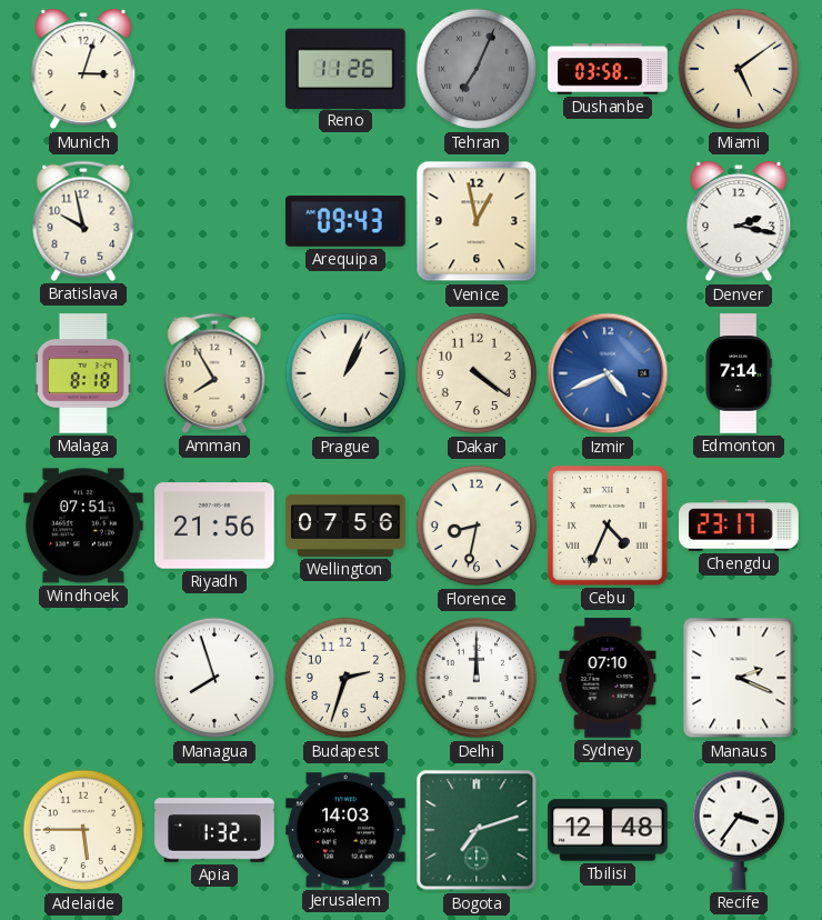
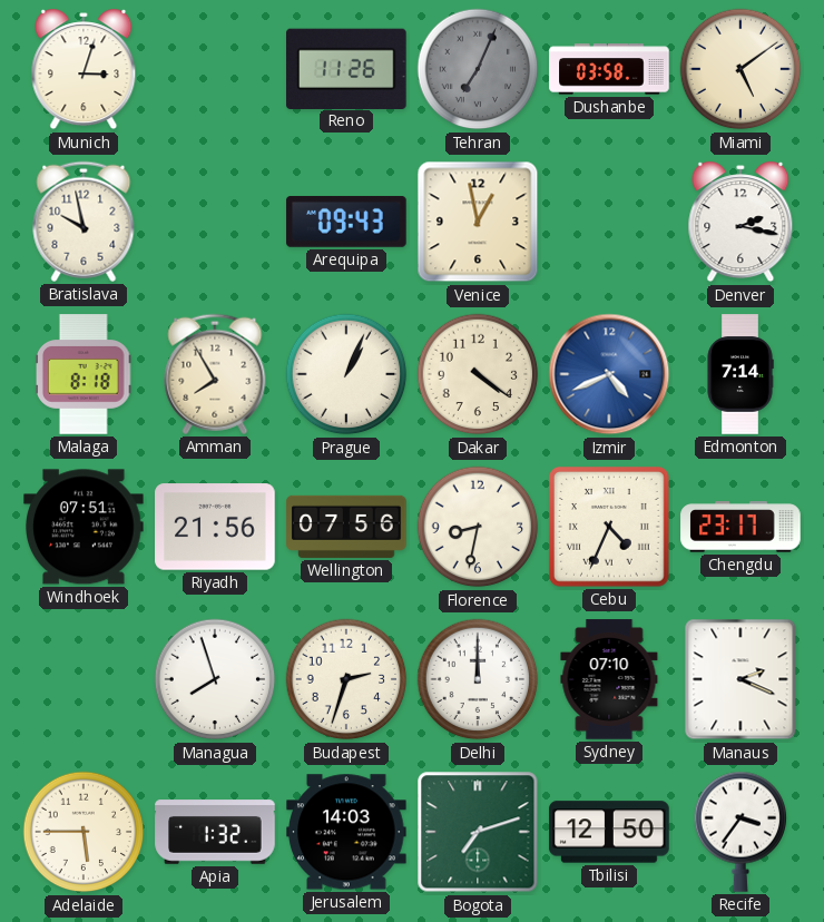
Tbilisi: 12:48 -> 12:50
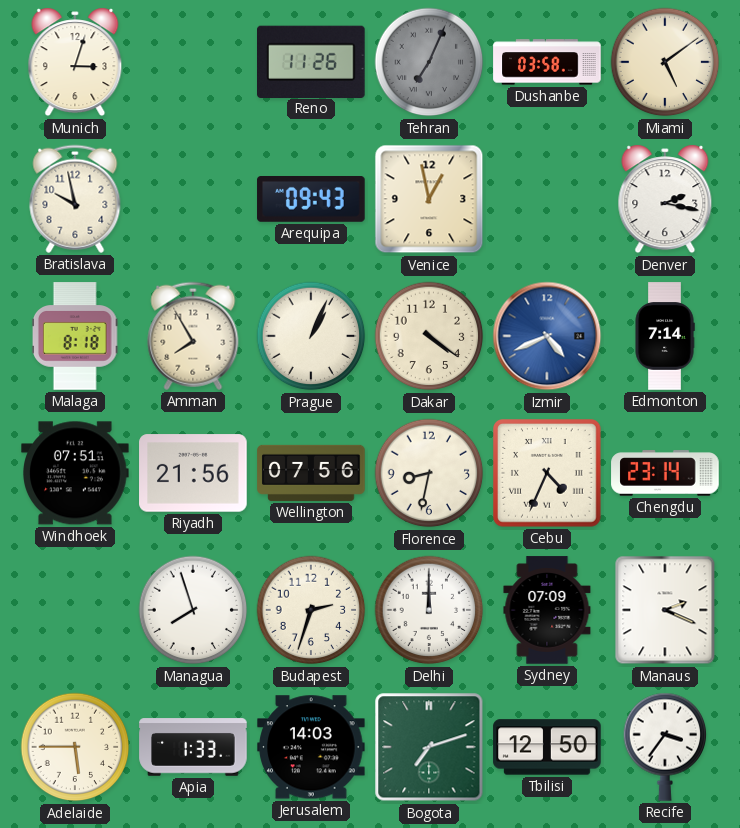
Chengdu: 23:17 -> 23:14
Sydney: 07:10 -> 07:09
Apia: 1:32 -> 1:33
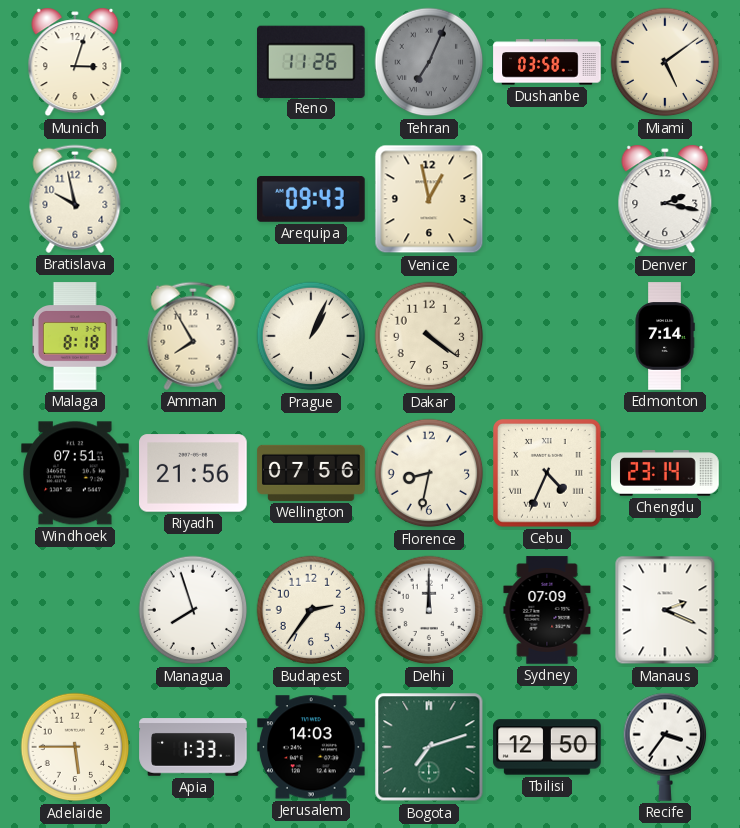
Izmir: 4:41 -> none
Budapest: 2:33 -> 2:36
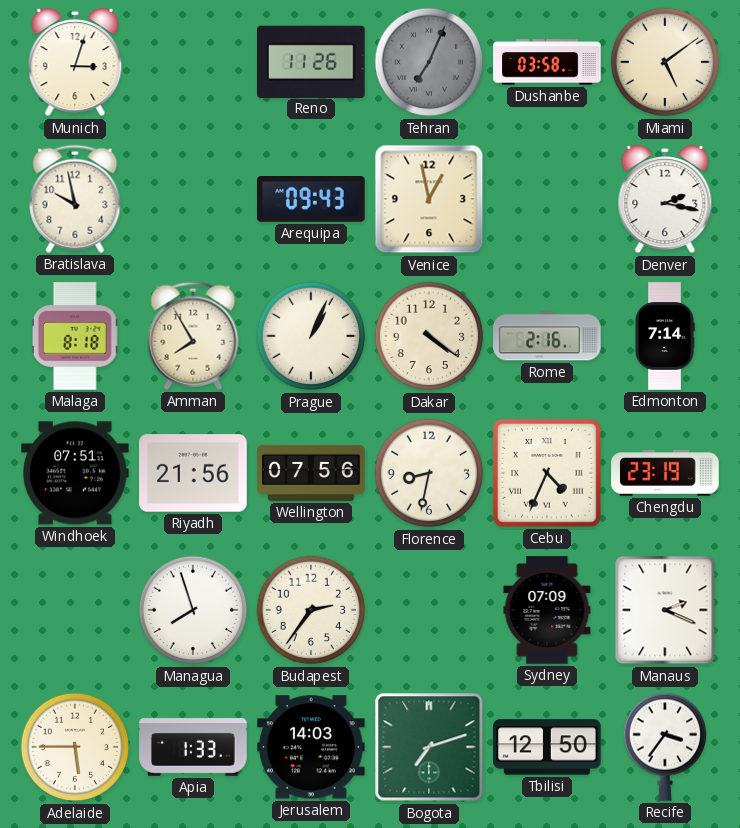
Rome: none -> 2:16
Chengdu: 23:14 -> 23:19
Delhi: 12:00 -> none
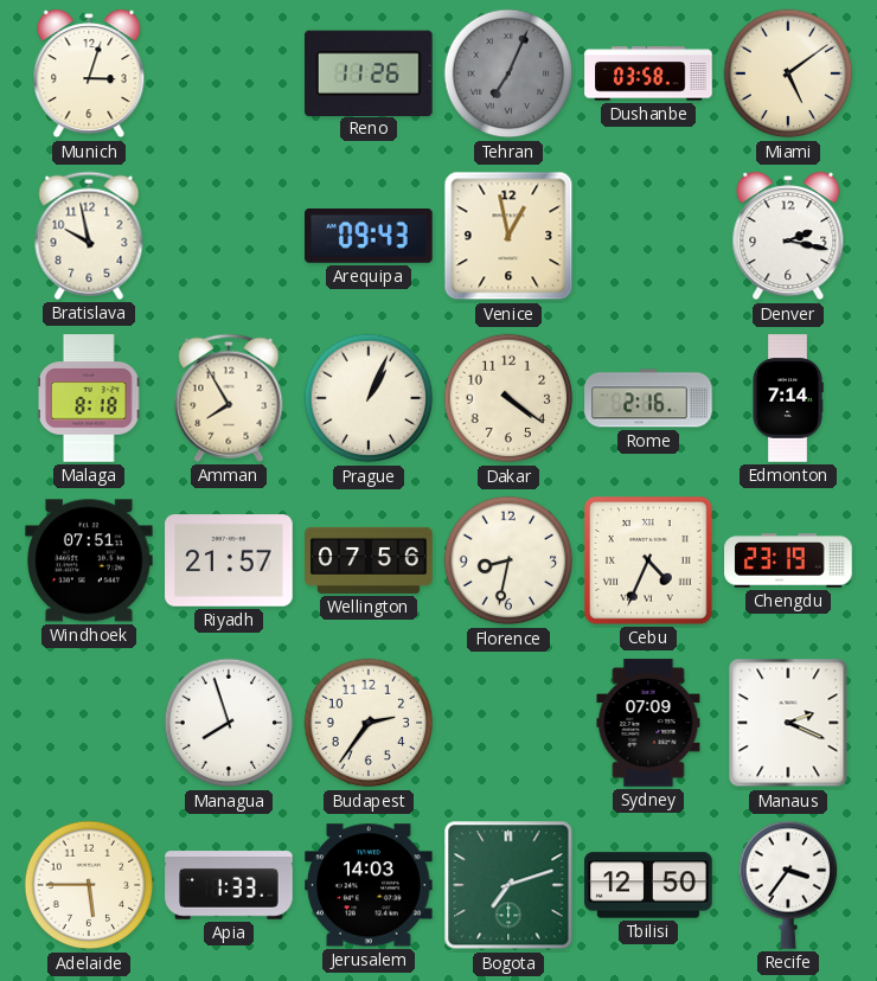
Riyadh: 21:56 -> 21:57
